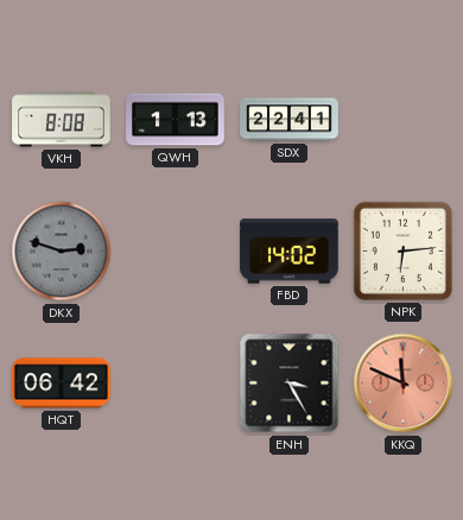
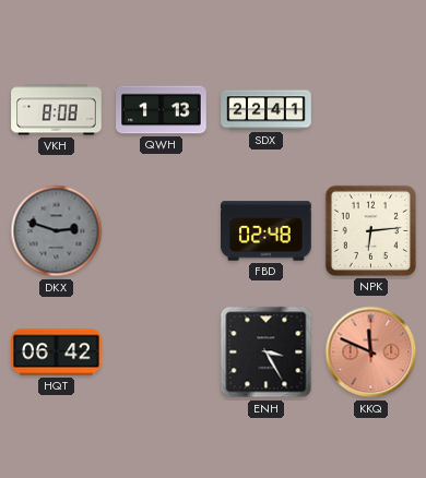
FBD: 14:02 -> 02:48
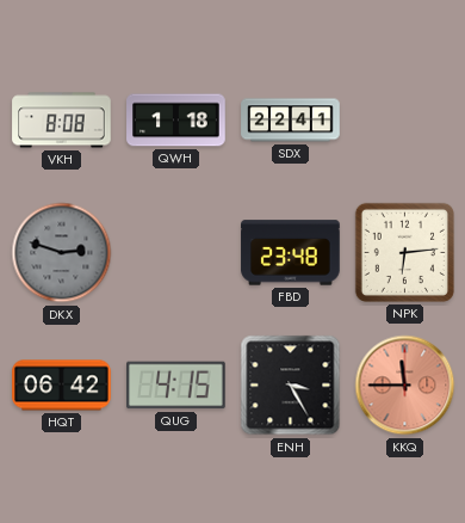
QWH: 1:13 -> 1:18
FBD: 02:48 -> 23:48
QUG: none -> 4:15
KKQ: 11:49 -> 11:45
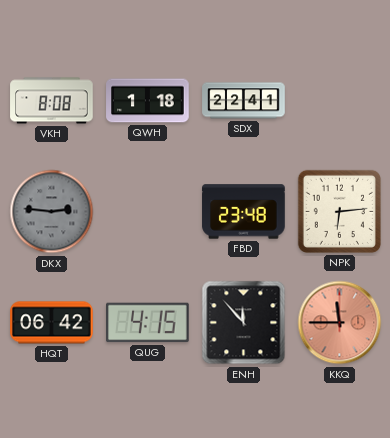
DKX: 2:48 -> 2:46
ENH: 3:25 -> 11:53
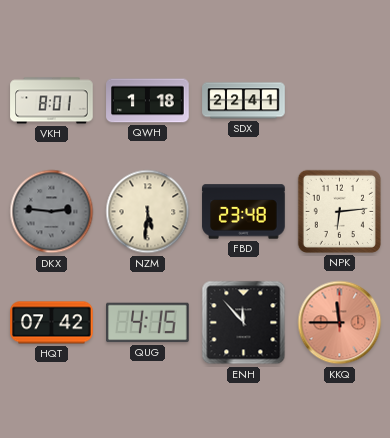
VKH: 8:08 -> 8:01
NZM: none -> 5:31
HQT: 06:42 -> 07:42
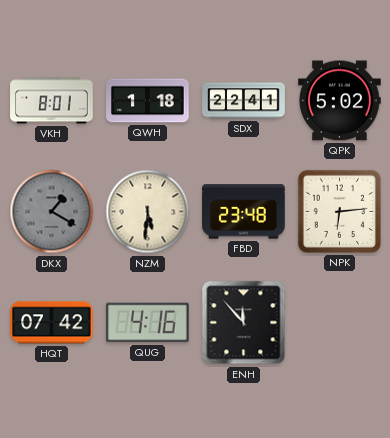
QPK: none -> 5:02
DKX: 2:46 -> 1:20
QUG: 4:15 -> 4:16
KKQ: 11:45 -> none
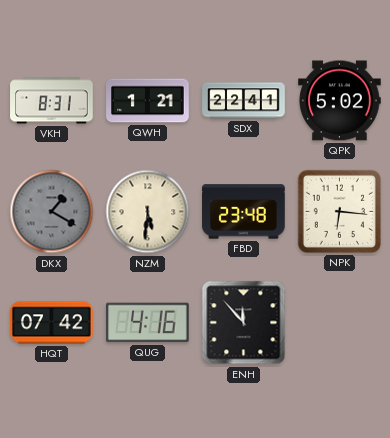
VKH: 8:01 -> 8:31
QWH: 1:18 -> 1:21
NPK: 6:14 -> 6:16
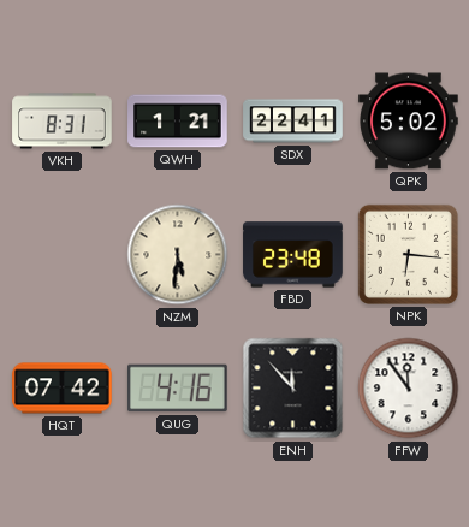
DKX: 1:20 -> none
FFW: none -> 11:54
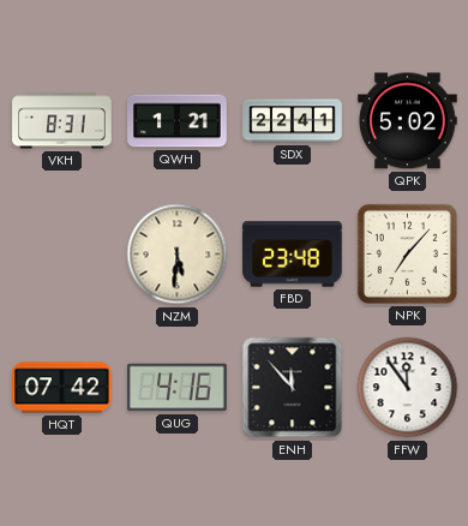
NPK: 6:16 -> 7:07
